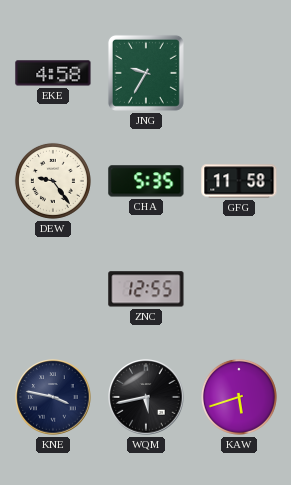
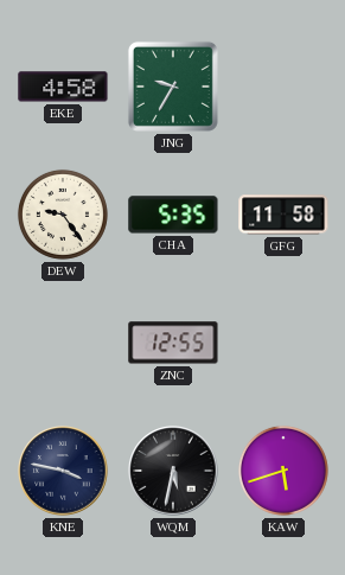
WQM: 5:43 -> 5:32
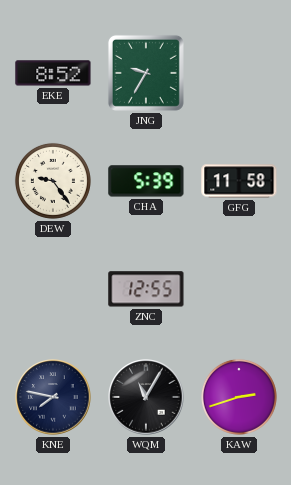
EKE: 4:58 -> 8:52
CHA: 5:35 -> 5:39
KNE: 3:47 -> 7:47
WQM: 5:32 -> 11:05
KAW: 5:42 -> 2:42
